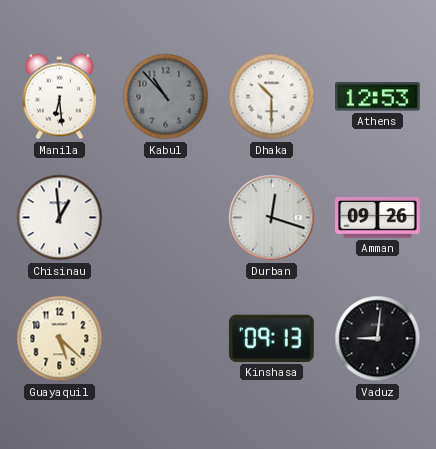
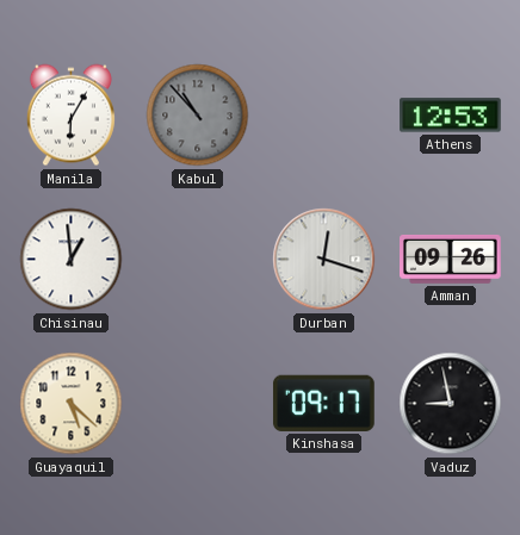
Manila: 6:29 -> 6:05
Dhaka: 10:30 -> none
Kinshasa: 09:13 -> 09:17
Vaduz: 9:01 -> 8:58
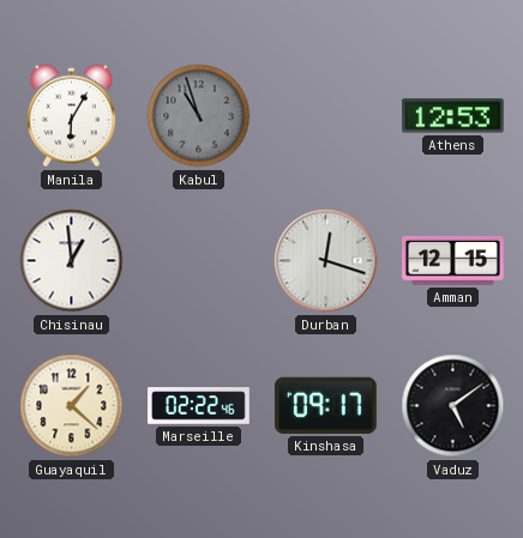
Kabul: 10:53 -> 10:57
Amman: 09:26 -> 12:15
Guayaquil: 5:22 -> 1:22
Marseille: none -> 02:22
Vaduz: 8:58 -> 5:09
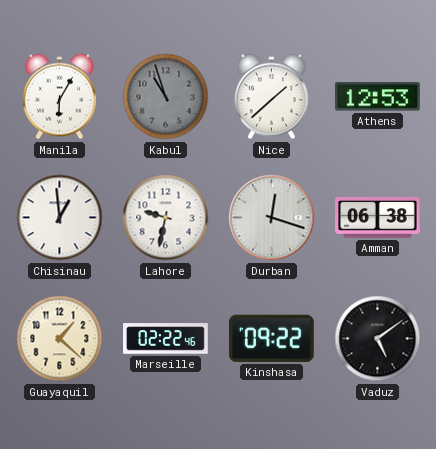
Nice: none -> 1:38
Lahore: none -> 9:32
Amman: 12:15 -> 06:38
Kinshasa: 09:17 -> 09:22
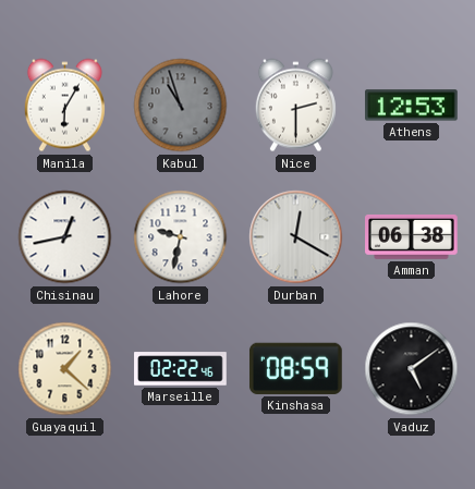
Nice: 1:38 -> 2:30
Chisinau: 12:59 -> 12:43
Durban: 12:18 -> 12:20
Kinshasa: 09:22 -> 08:59
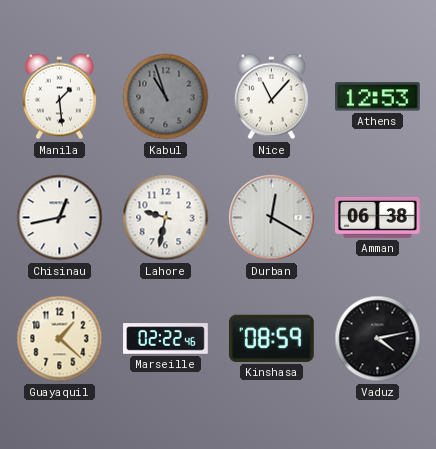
Manila: 6:05 -> 1:29
Nice: 2:30 -> 11:07
Vaduz: 5:09 -> 4:13
